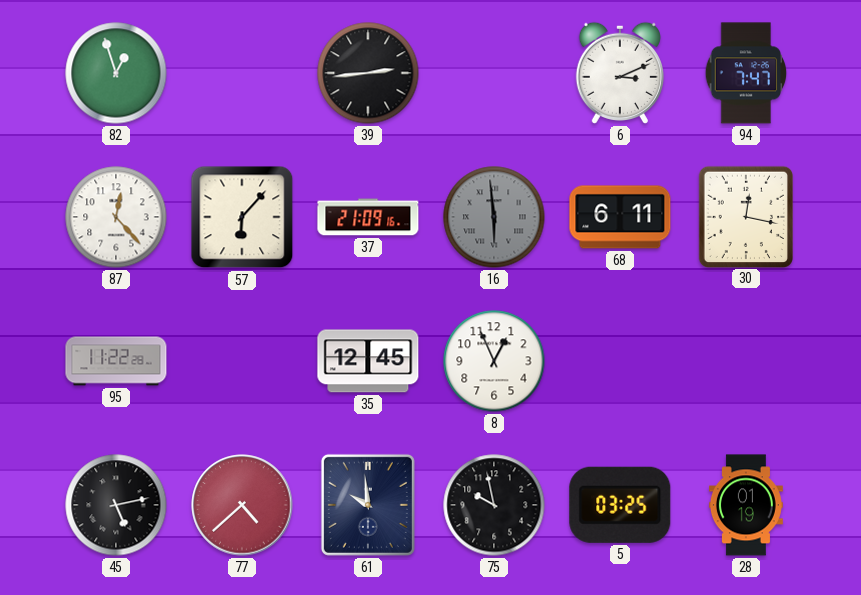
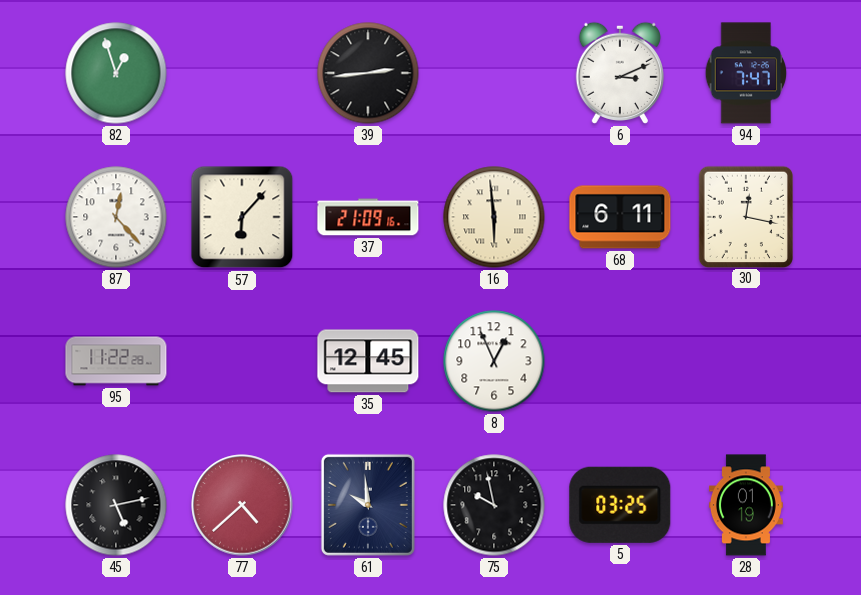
16 dial: grey -> cream
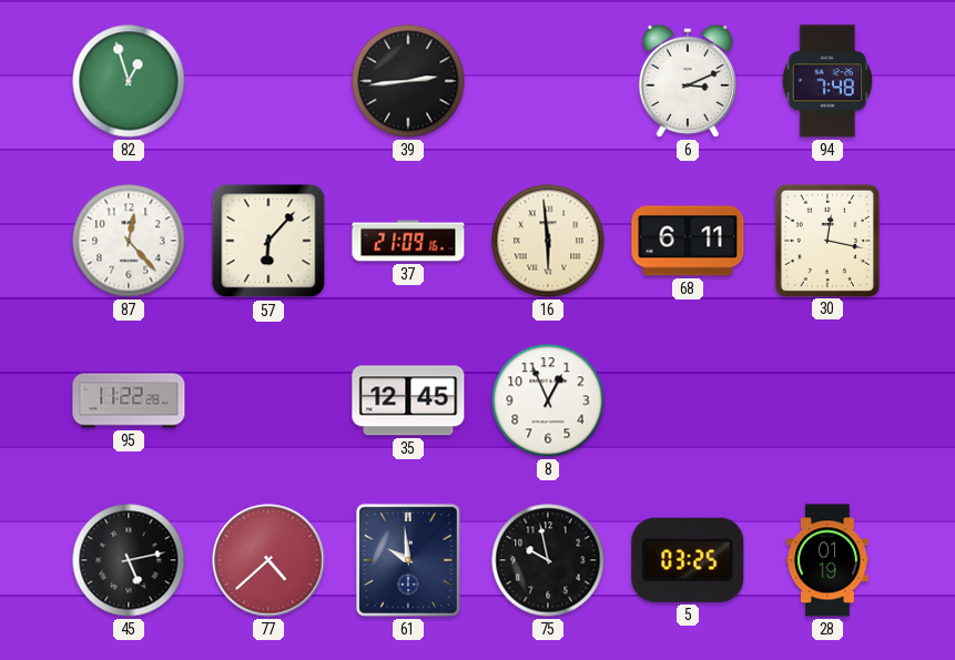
94: 7:47 -> 7:48
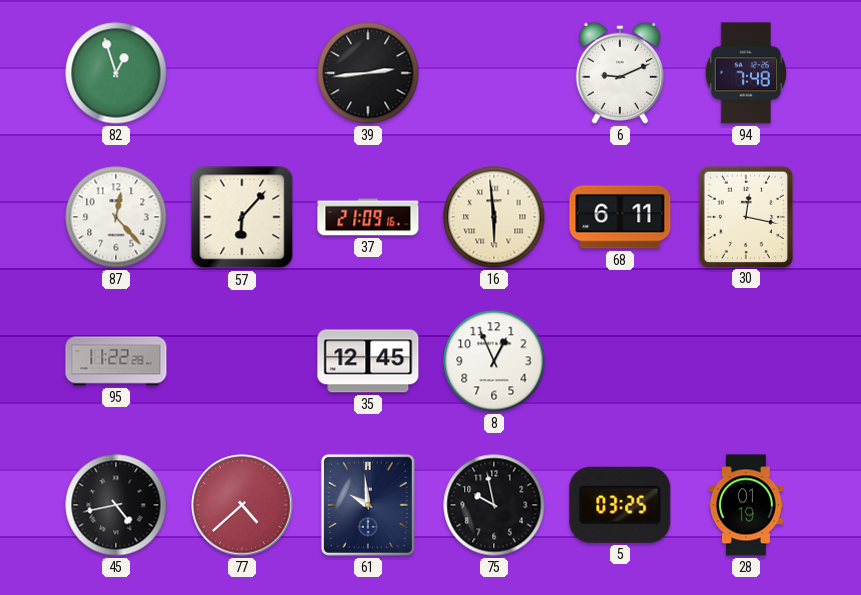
6: 3:11 -> 9:11
45: 5:13 -> 4:43
